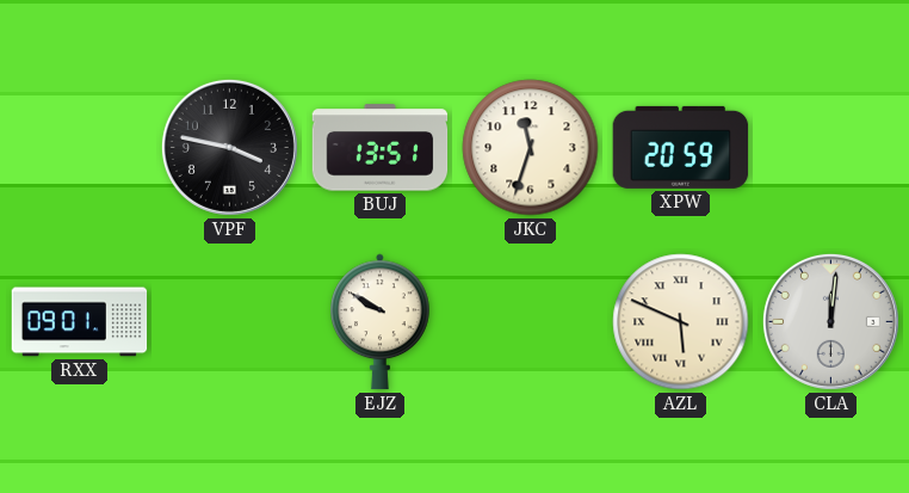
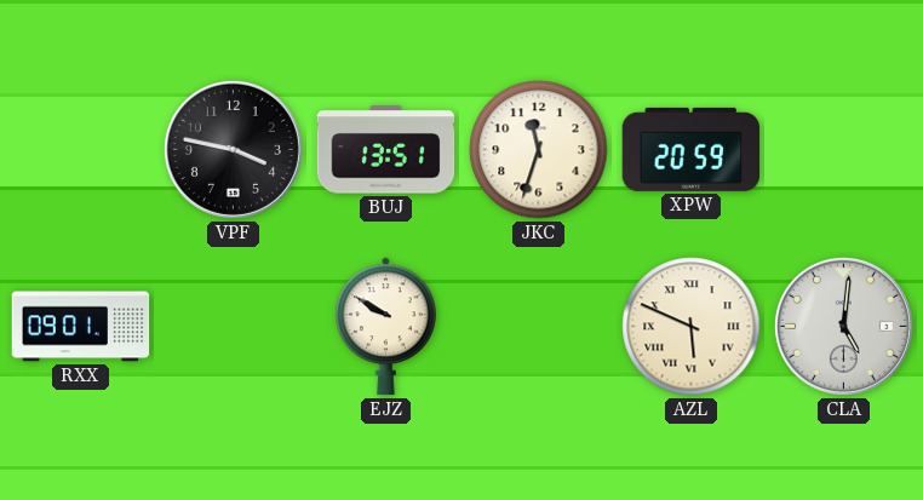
CLA: 12:01 -> 5:01
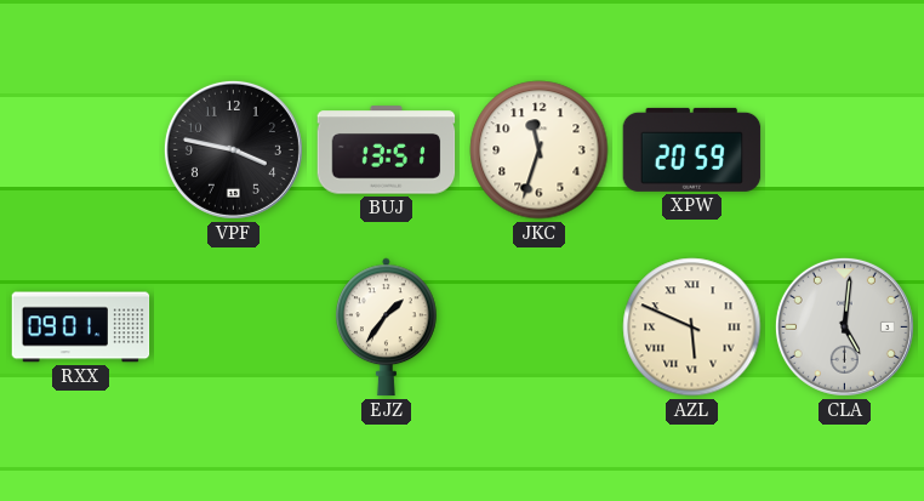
EJZ: 9:50 -> 1:36
